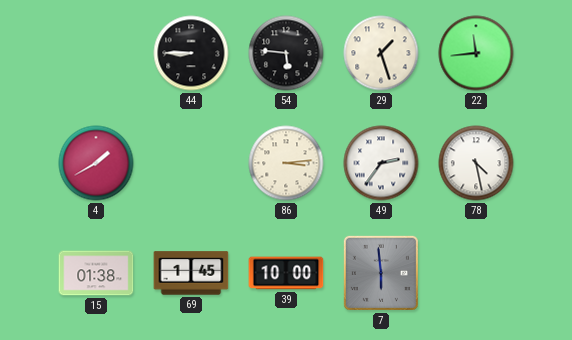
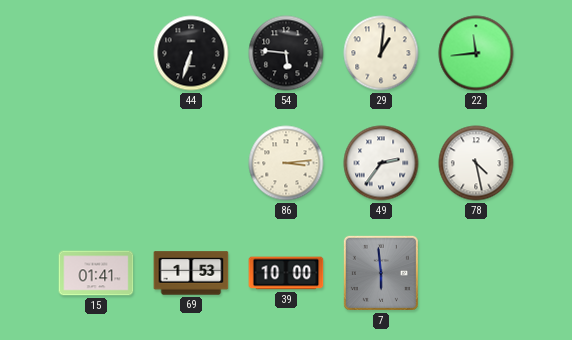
44: 8:45 -> 6:33
29: 1:27 -> 1:01
4: 1:40 -> none
15: 01:38 -> 01:41
69: 1:45 -> 1:53
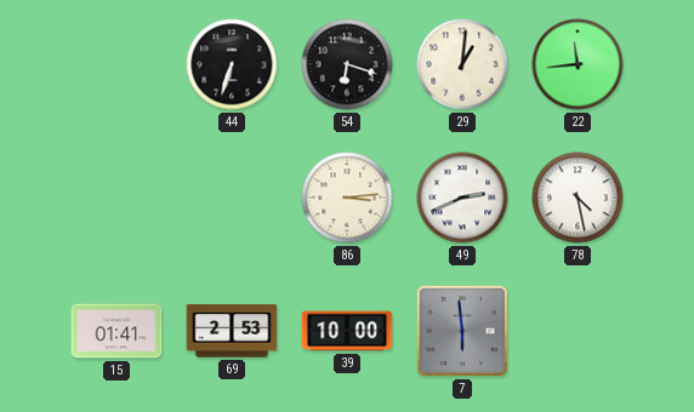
54: 5:46 -> 6:18
49: 2:36 -> 2:41
69: 1:53 -> 2:53
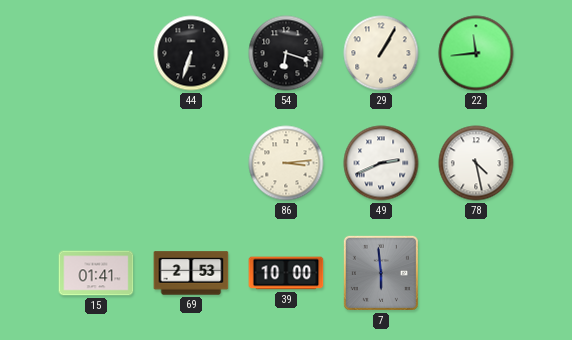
29: 1:01 -> 1:05
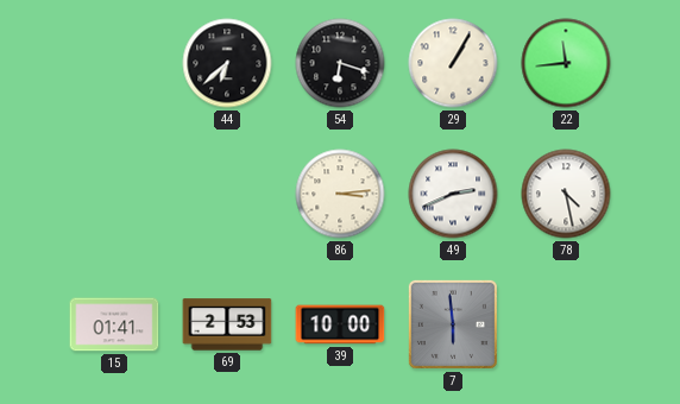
44: 6:33 -> 6:38
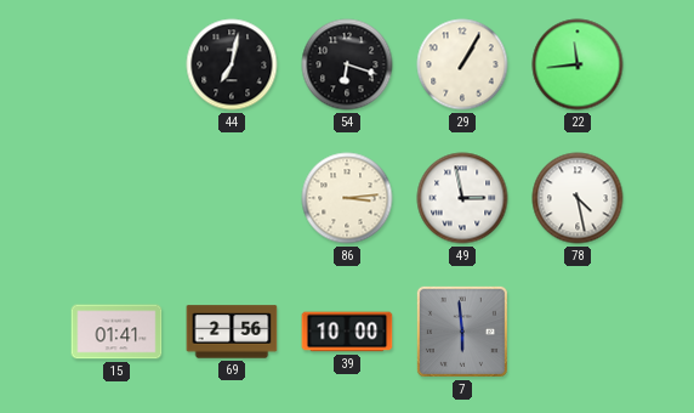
44: 6:38 -> 7:02
49: 2:41 -> 2:58
69: 2:53 -> 2:56
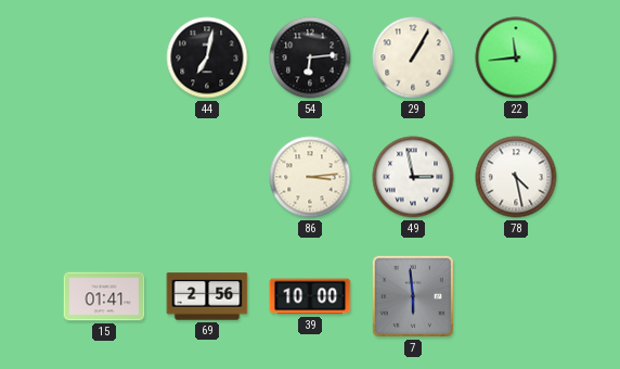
54: 6:18 -> 6:14
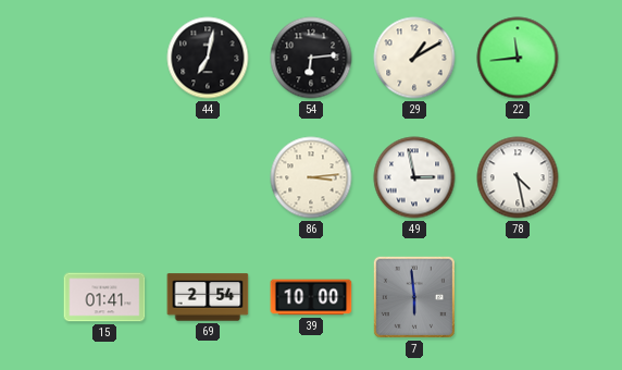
29: 1:05 -> 1:10
69: 2:56 -> 2:54
